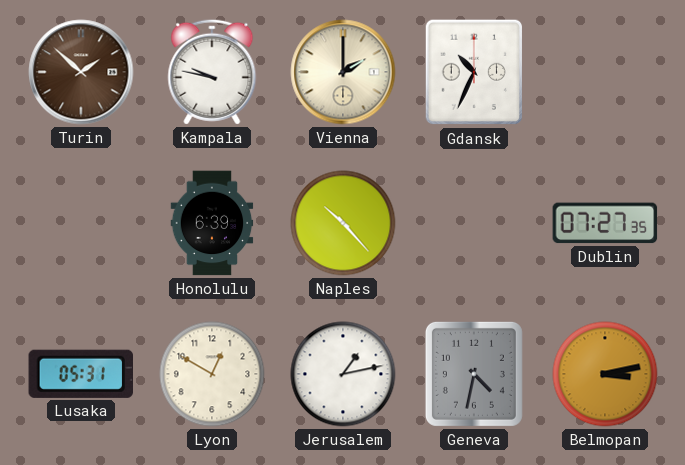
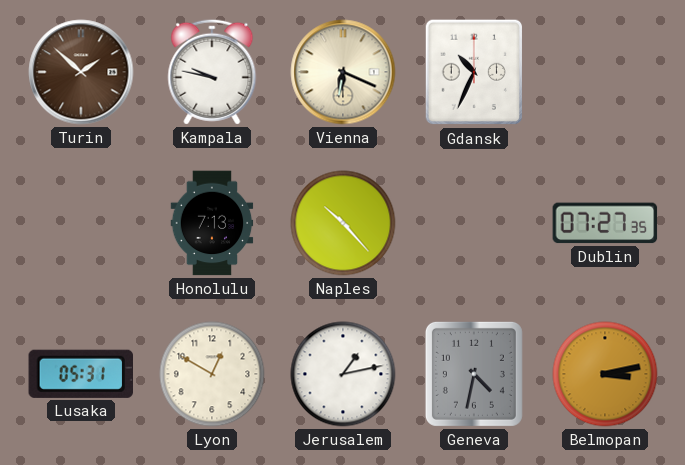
Vienna: 2:00 -> 6:19
Honolulu: 6:39 -> 7:13
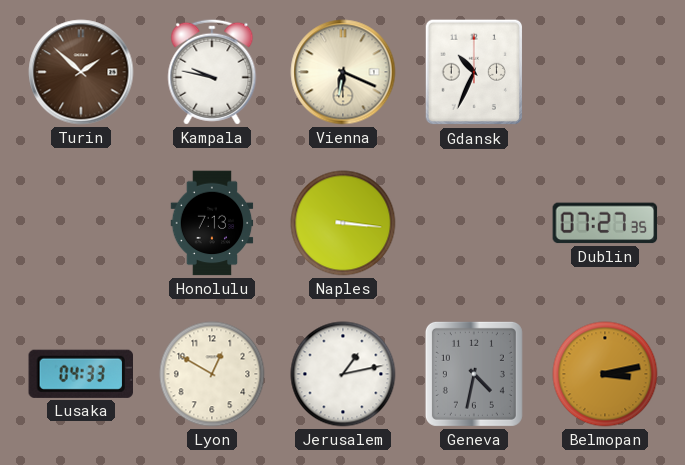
Naples: 10:23 -> 3:16
Lusaka: 05:31 -> 04:33
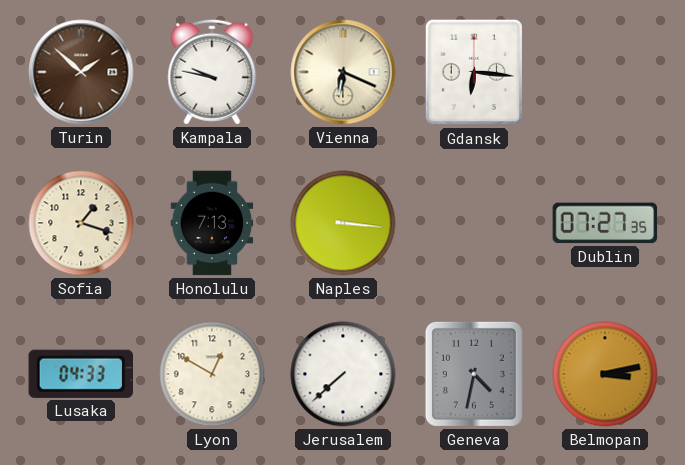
Gdansk: 10:34 -> 6:16
Sofia: none -> 1:18
Jerusalem: 1:13 -> 7:38
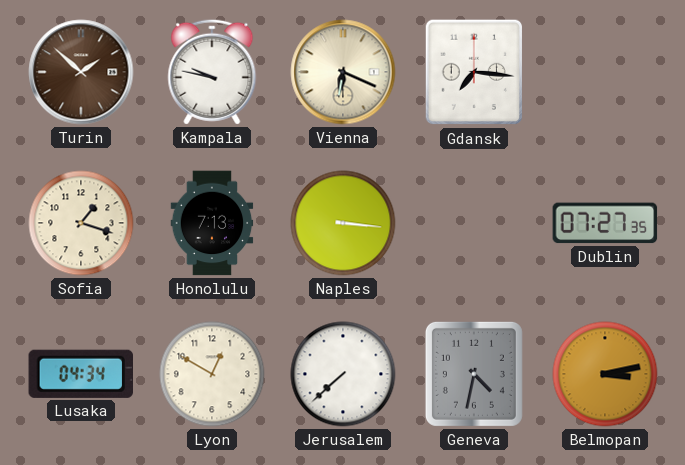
Gdansk: 6:16 -> 7:16
Lusaka: 04:33 -> 04:34
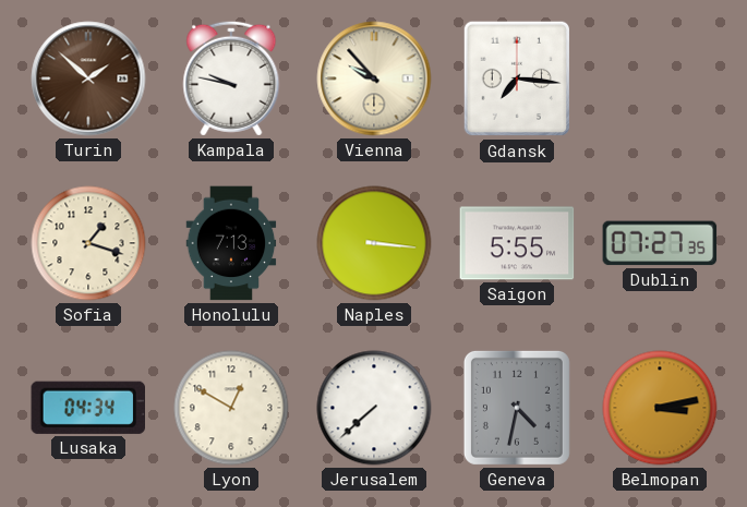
Vienna: 6:19 -> 9:53
Saigon: none -> 5:55
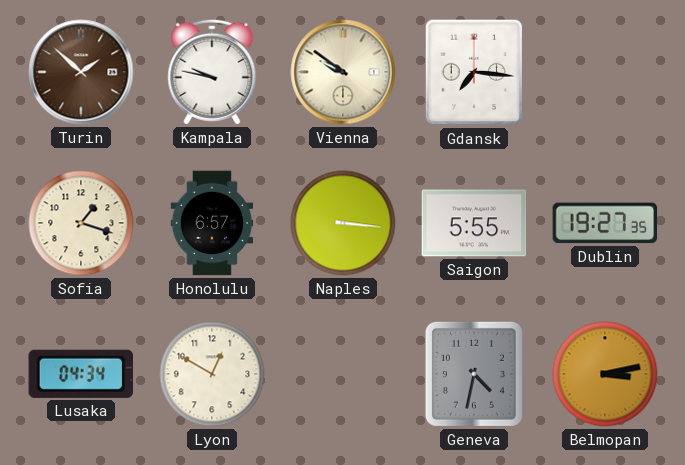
Vienna: 9:53 -> 9:51
Honolulu: 7:13 -> 6:57
Dublin: 07:27 -> 19:27
Jerusalem: 7:38 -> none
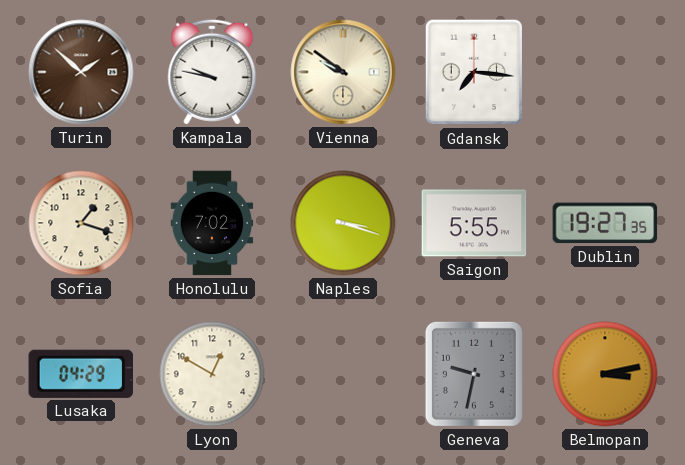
Honolulu: 6:57 -> 7:02
Naples: 3:16 -> 3:18
Lusaka: 04:34 -> 04:29
Geneva: 4:32 -> 9:32
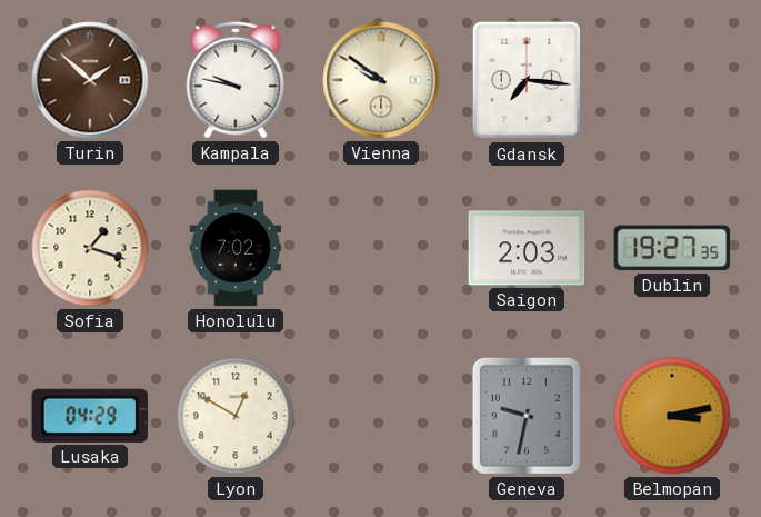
Naples: 3:18 -> none
Saigon: 5:55 -> 2:03
